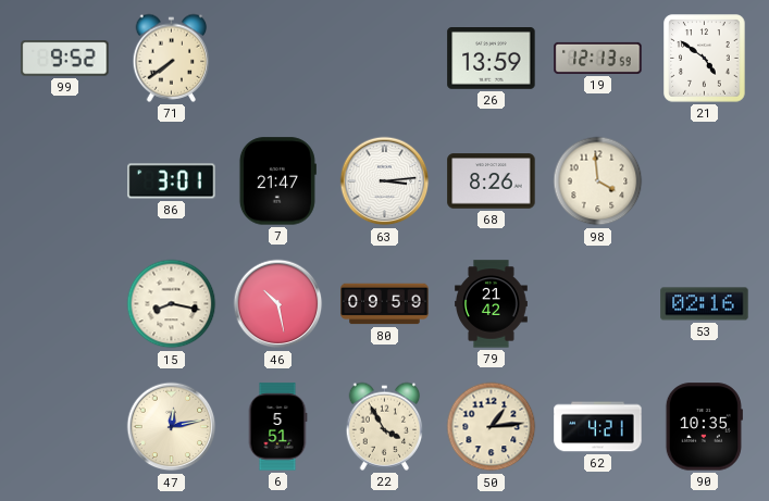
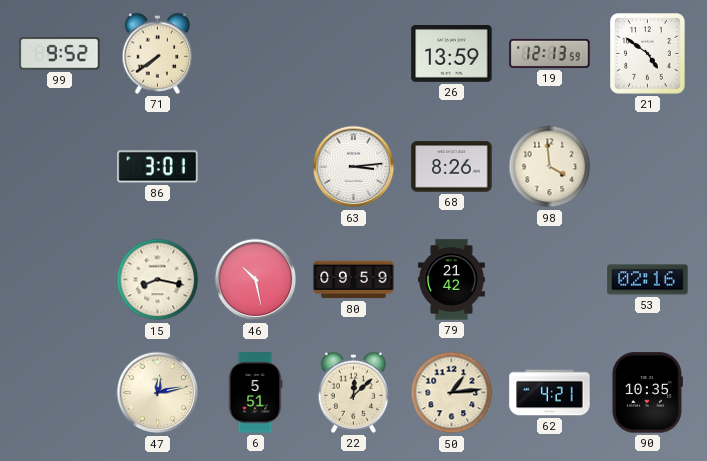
7: 21:47 -> none
22: 3:55 -> 12:08
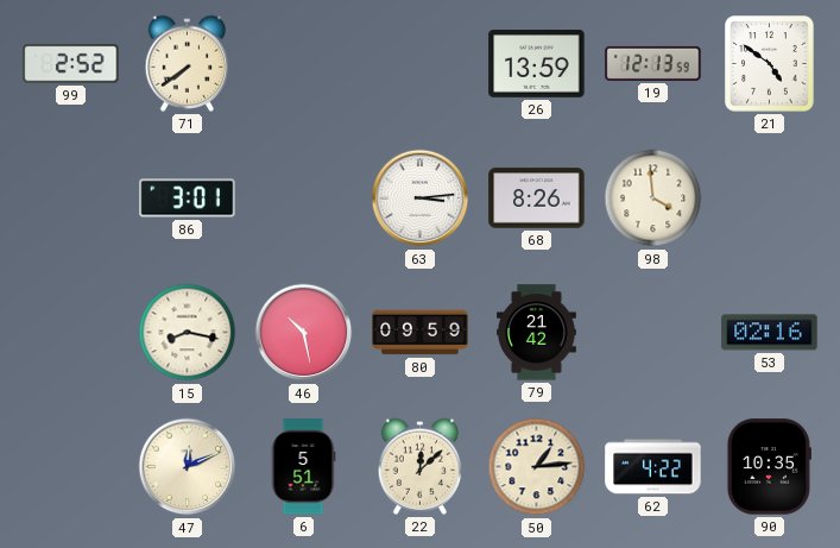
99: 9:52 -> 2:52
47: 12:13 -> 12:11
62: 4:21 -> 4:22
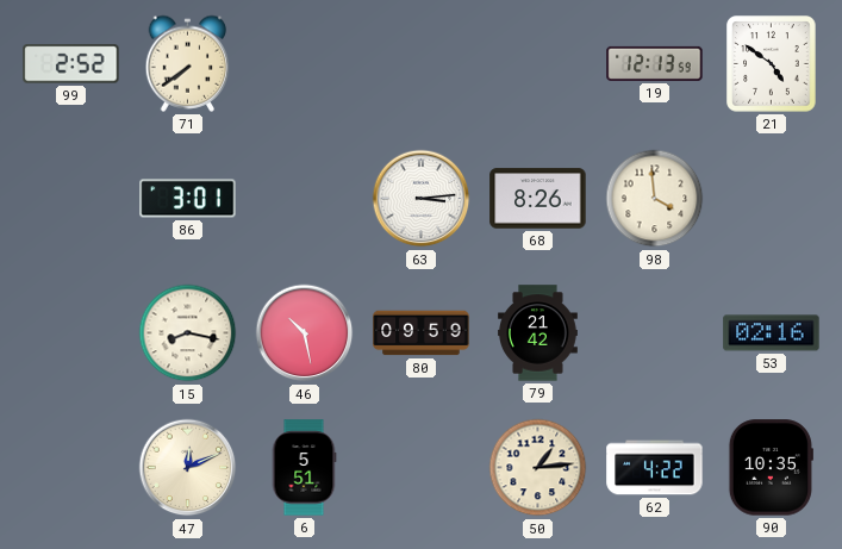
26: 13:59 -> none
22: 12:08 -> none
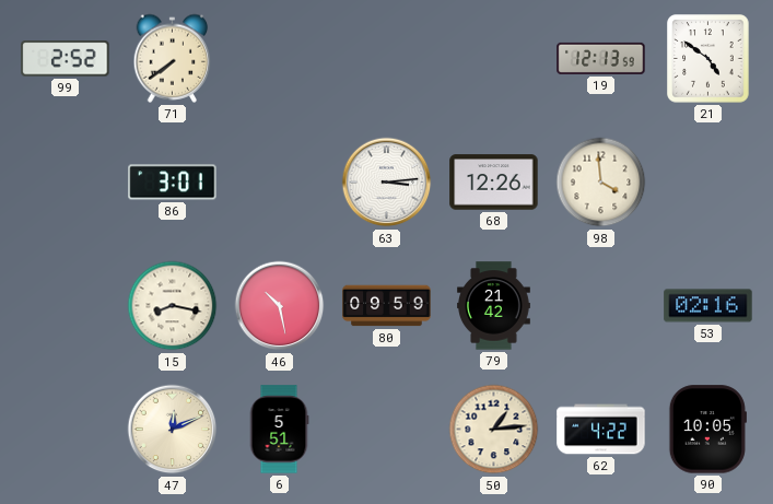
68: 8:26 -> 12:26
90: 10:35 -> 10:05
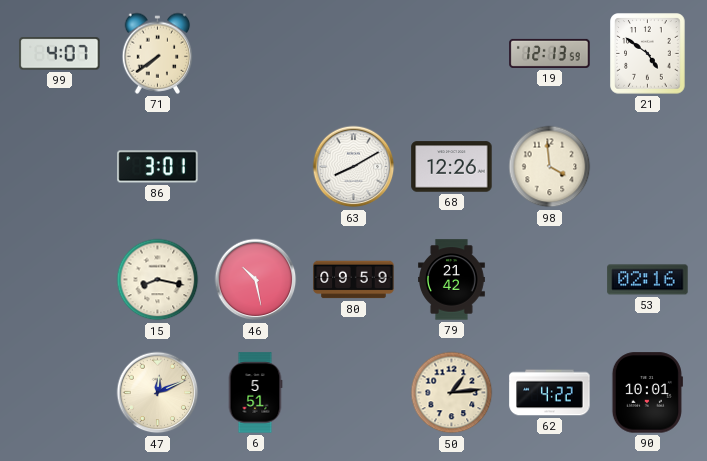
99: 2:52 -> 4:07
63: 3:14 -> 8:10
90: 10:05 -> 10:01
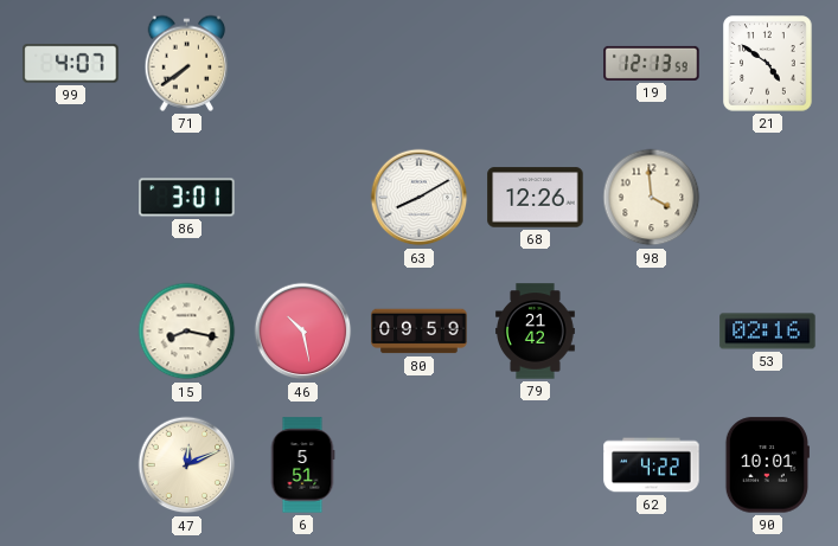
50: 1:14 -> none
